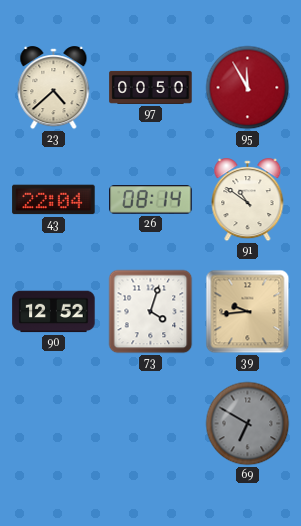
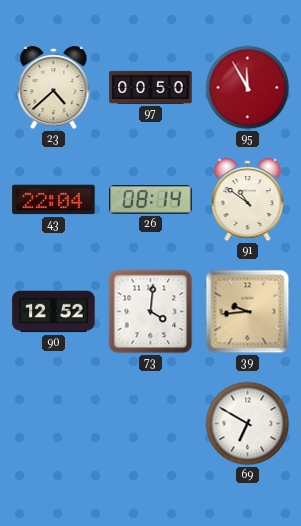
73: 4:03 -> 4:01
69 dial: grey -> white
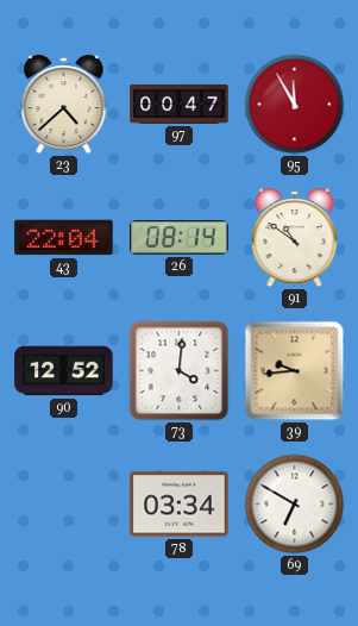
97: 00:50 -> 00:47
78: none -> 03:34
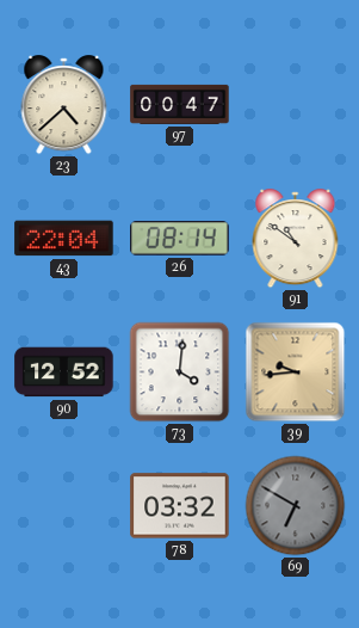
95: 11:55 -> none
78: 03:34 -> 03:32
69 dial: white -> grey
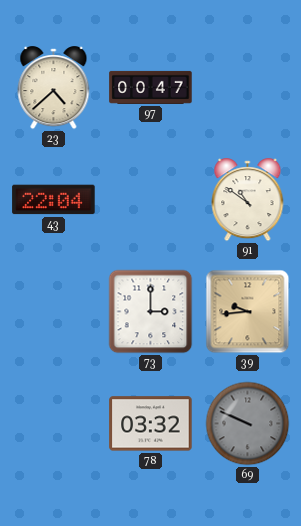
26: 08:14 -> none
90: 12:52 -> none
73: 4:01 -> 3:00
69: 6:50 -> 9:49
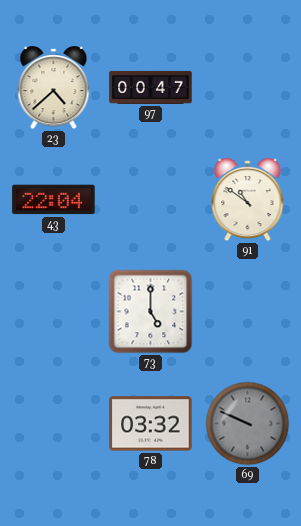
73: 3:00 -> 5:00
39: 9:44 -> none
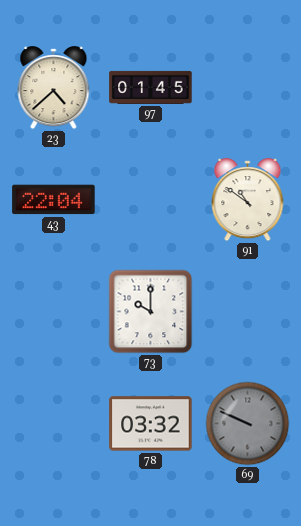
97: 00:47 -> 01:45
73: 5:00 -> 10:00
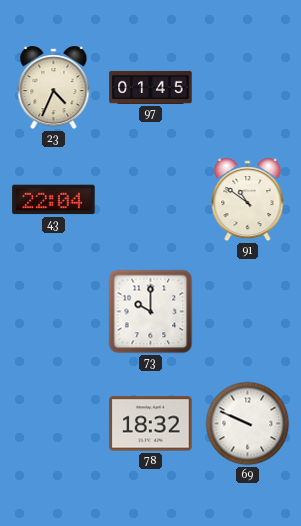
23: 4:38 -> 4:34
78: 03:32 -> 18:32
69 dial: grey -> white
